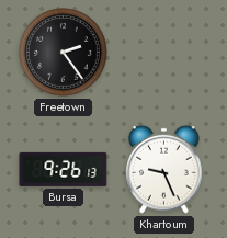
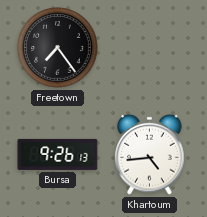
Freetown: 2:24 -> 7:24
Khartoum: 9:26 -> 4:44
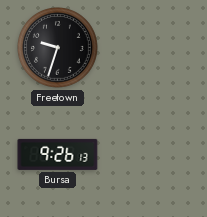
Freetown: 7:24 -> 9:33
Khartoum: 4:44 -> none
